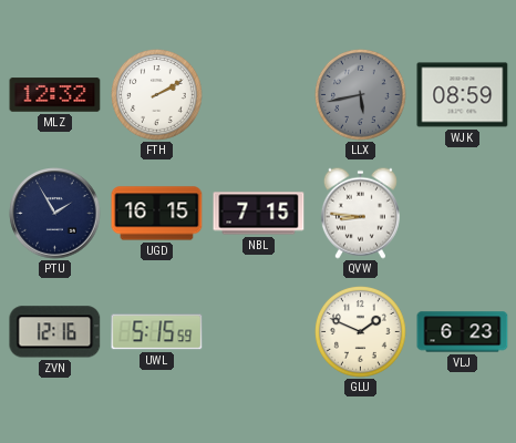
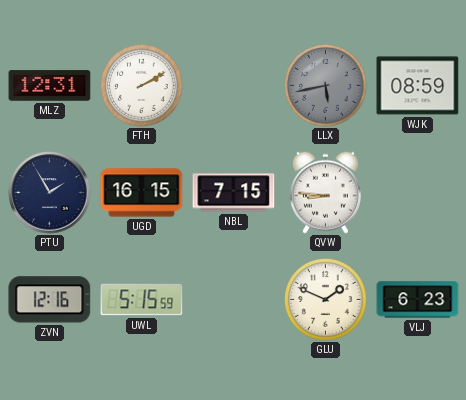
MLZ: 12:32 -> 12:31
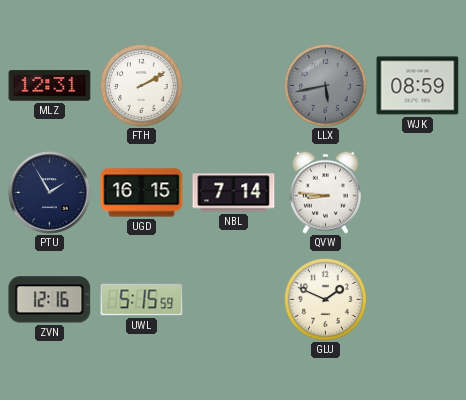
NBL: 7:15 -> 7:14
VLJ: 6:23 -> none
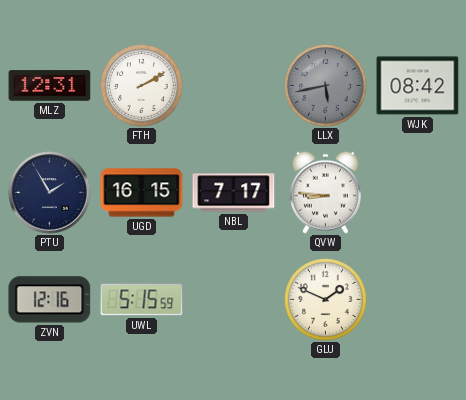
WJK: 08:59 -> 08:42
NBL: 7:14 -> 7:17
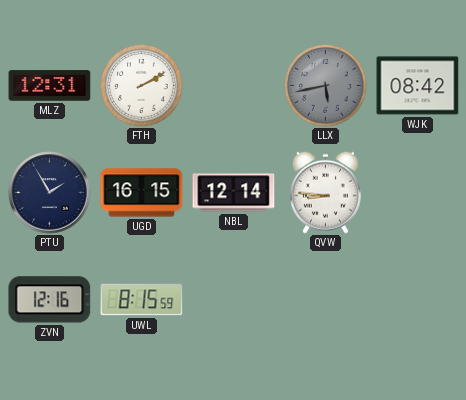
NBL: 7:17 -> 12:14
UWL: 5:15 -> 8:15
GLU: 1:49 -> none
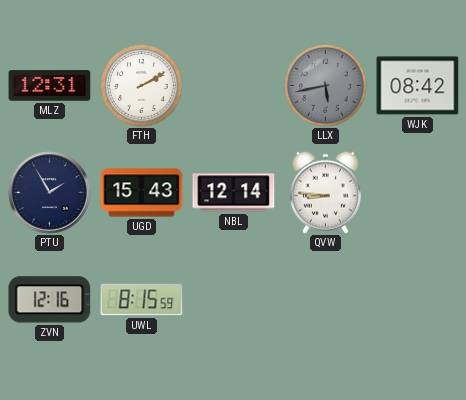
UGD: 16:15 -> 15:43
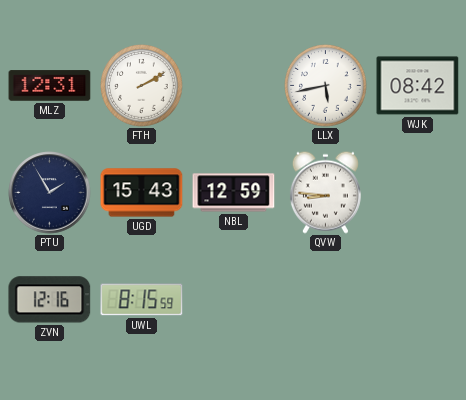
LLX dial: grey -> white
NBL: 12:14 -> 12:59
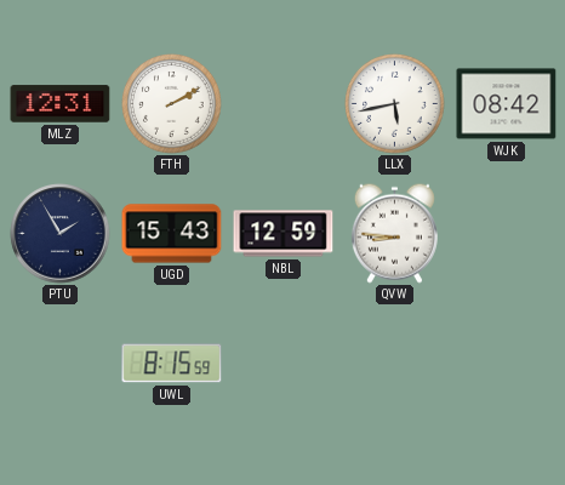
ZVN: 12:16 -> none
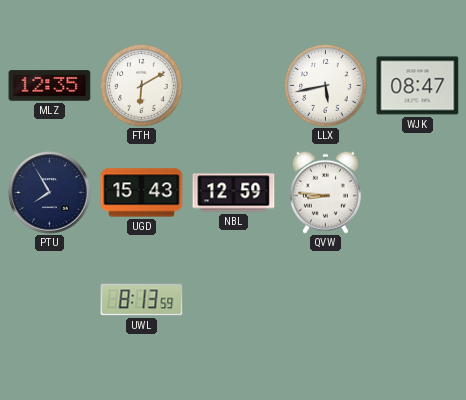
MLZ: 12:31 -> 12:35
FTH: 2:10 -> 6:10
WJK: 08:42 -> 08:47
PTU: 1:55 -> 7:55
UWL: 8:15 -> 8:13
